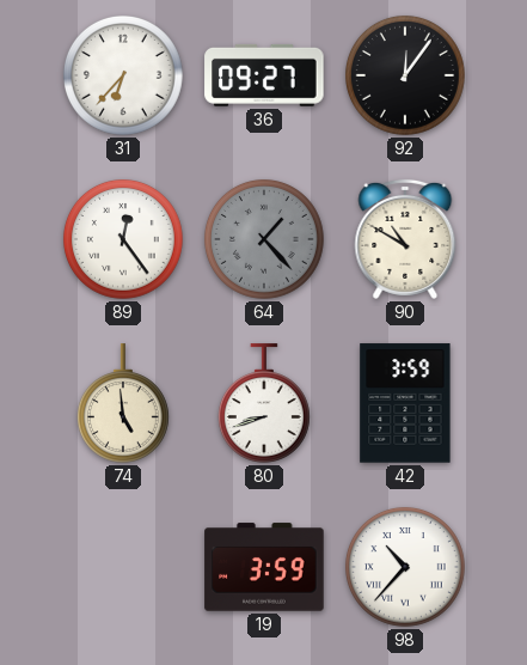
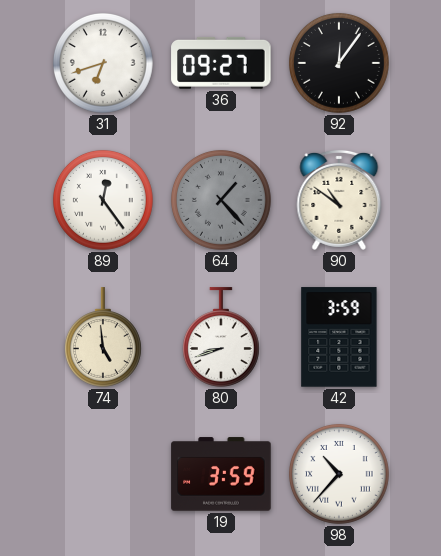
31: 6:37 -> 6:42
90: 10:50 -> 10:51
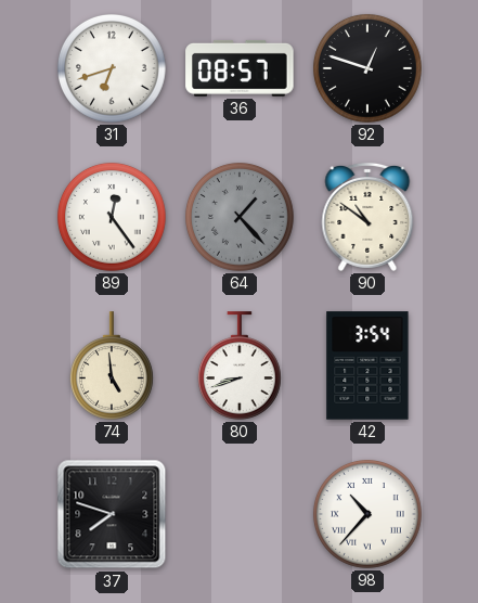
36: 09:27 -> 08:57
92: 12:06 -> 12:48
42: 3:59 -> 3:54
37: none -> 7:48
19: 3:59 -> none
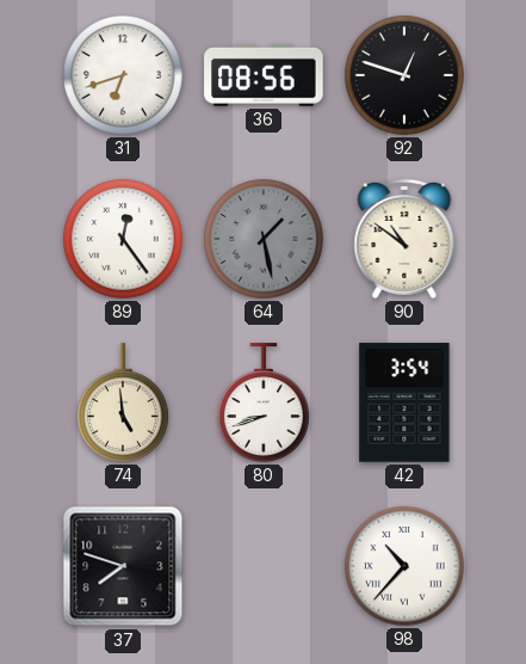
36: 08:57 -> 08:56
64: 1:23 -> 1:28
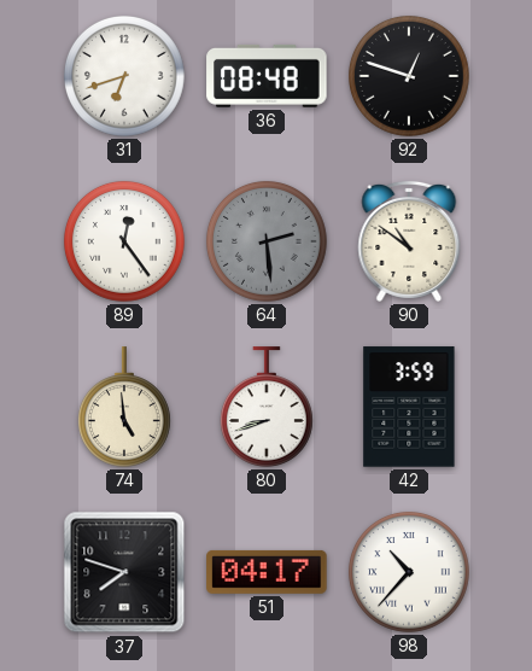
36: 08:56 -> 08:48
64: 1:28 -> 2:29
42: 3:54 -> 3:59
51: none -> 04:17
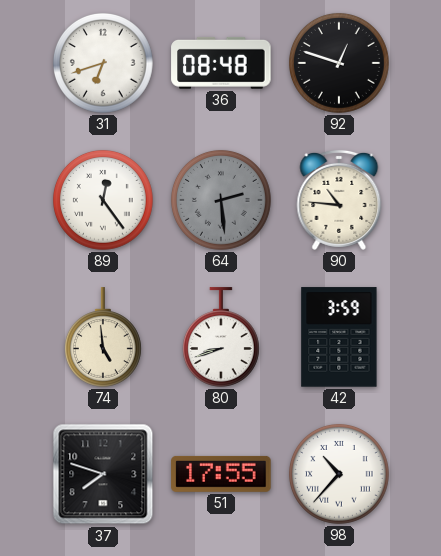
90: 10:51 -> 10:46
51: 04:17 -> 17:55
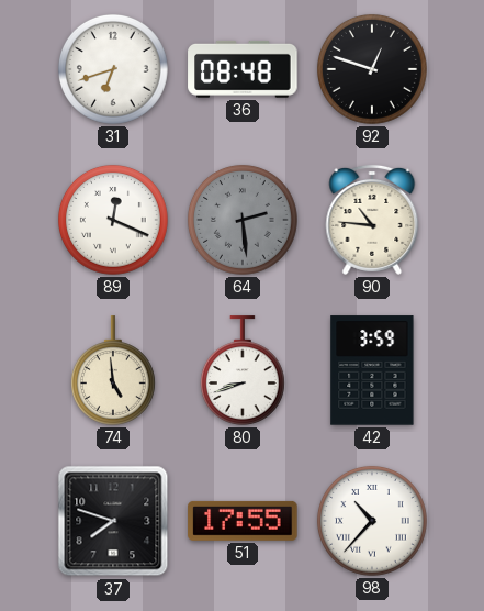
89: 12:24 -> 12:19
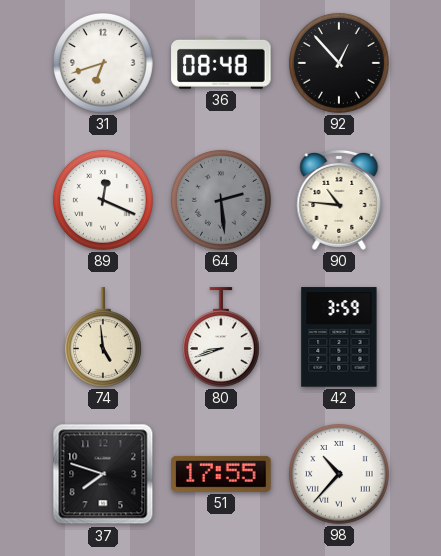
92: 12:48 -> 12:53
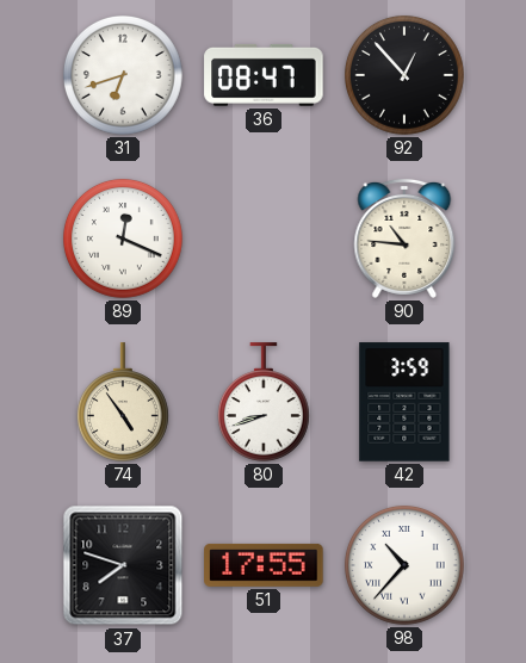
36: 08:48 -> 08:47
64: 2:29 -> none
74: 4:59 -> 4:54
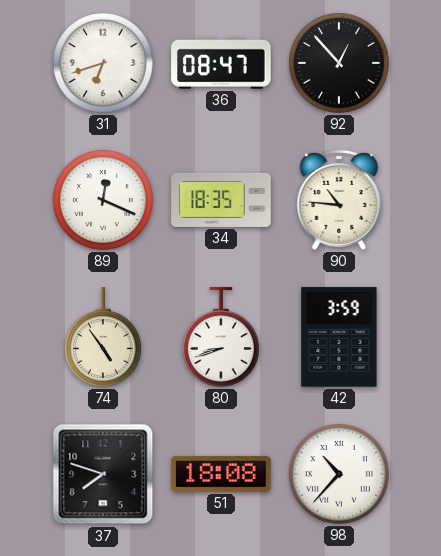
34: none -> 18:35
51: 17:55 -> 18:08
